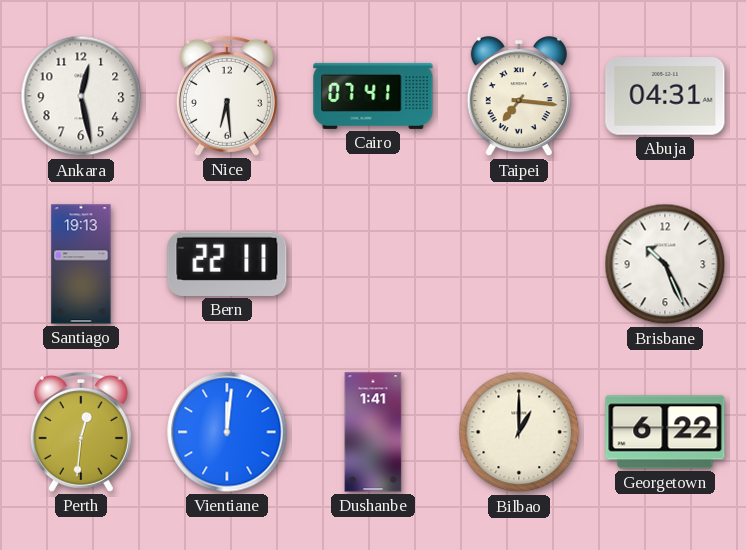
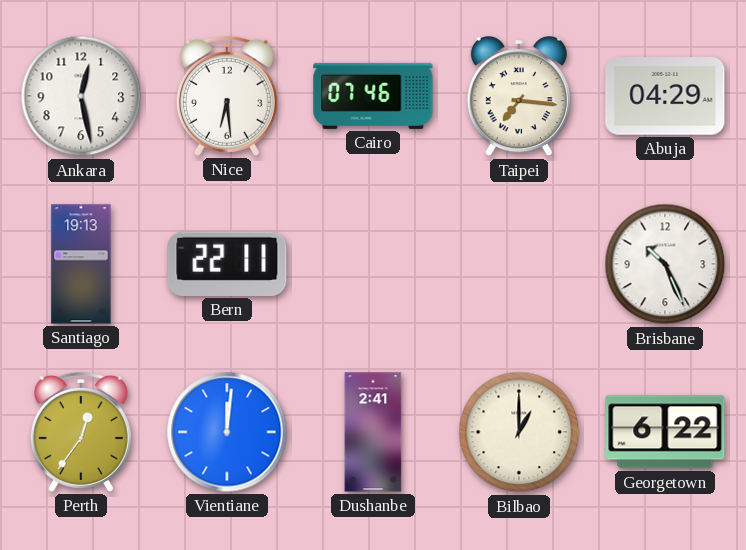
Cairo: 07:41 -> 07:46
Abuja: 04:31 -> 04:29
Perth: 12:31 -> 12:36
Dushanbe: 1:41 -> 2:41
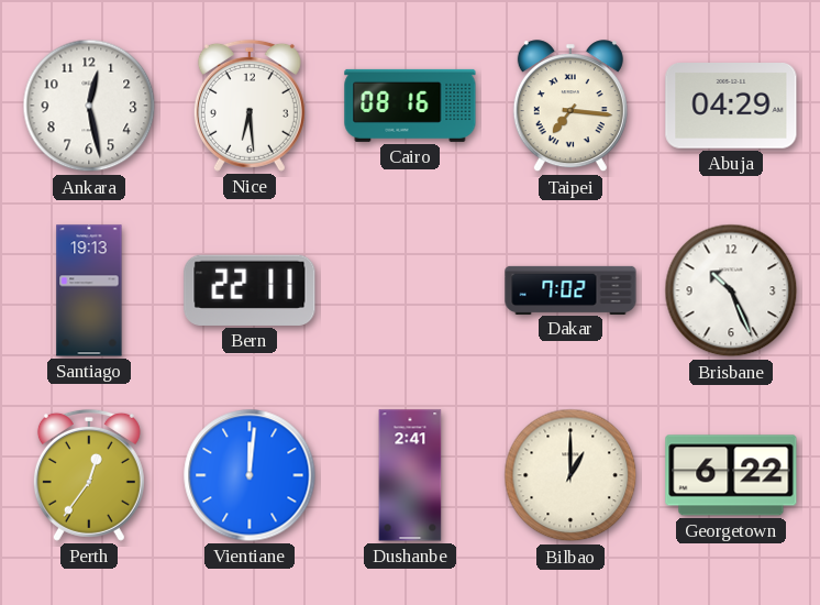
Cairo: 07:46 -> 08:16
Dakar: none -> 7:02
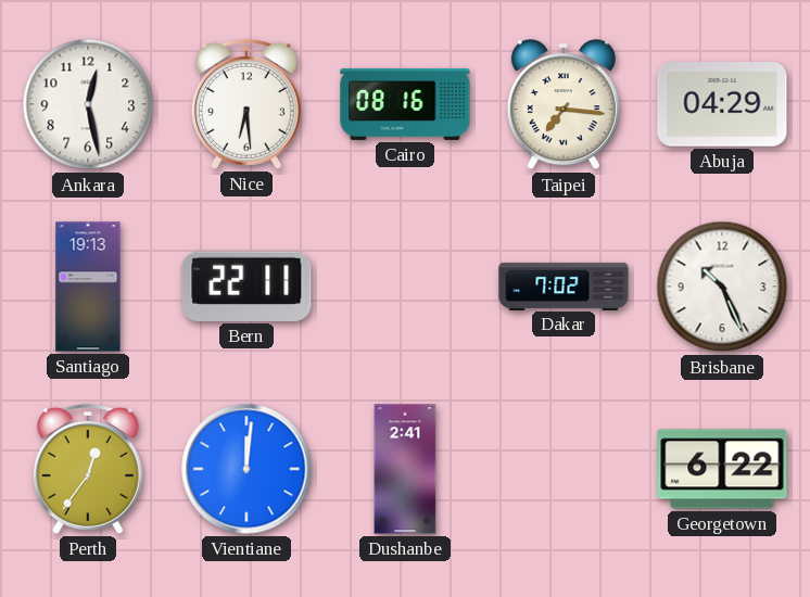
Bilbao: 1:00 -> none
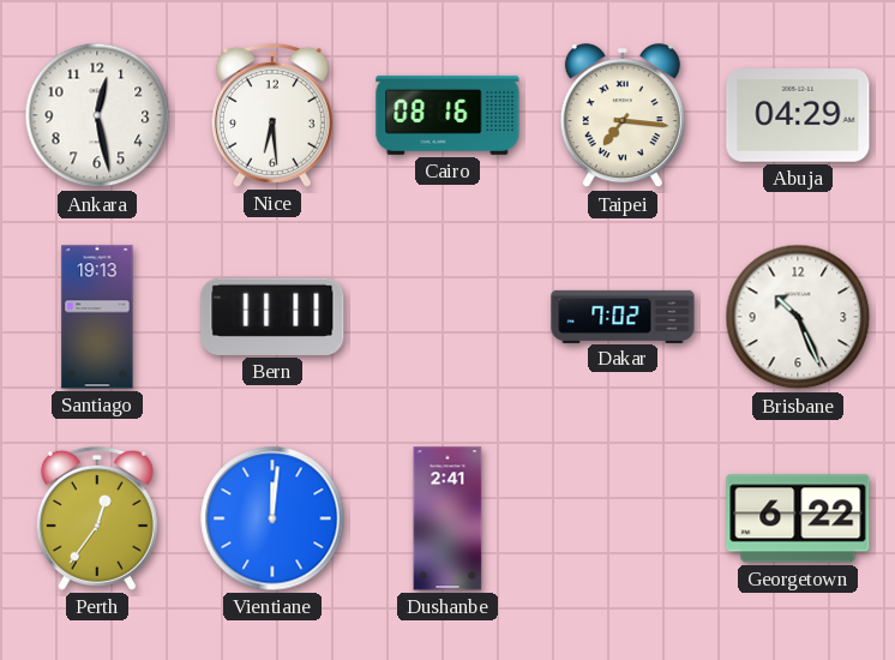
Bern: 22:11 -> 11:11
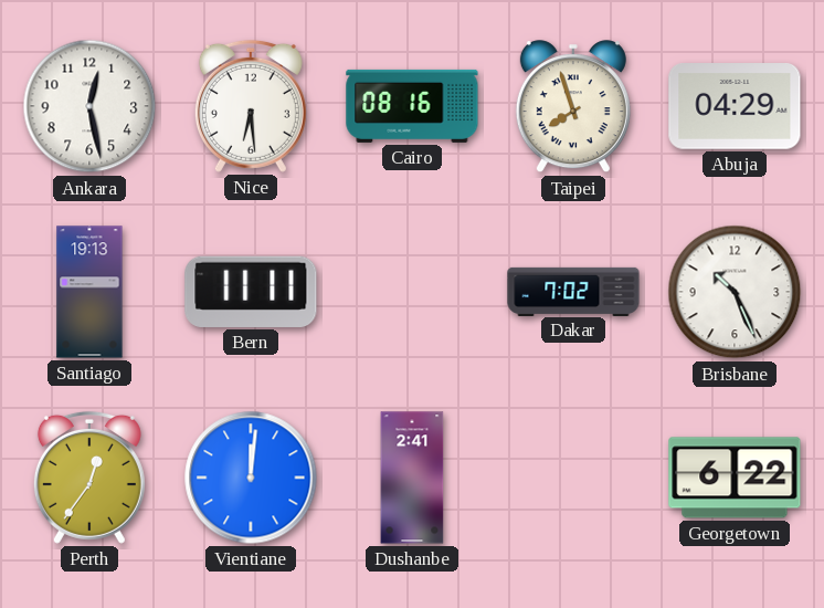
Taipei: 7:16 -> 7:57
